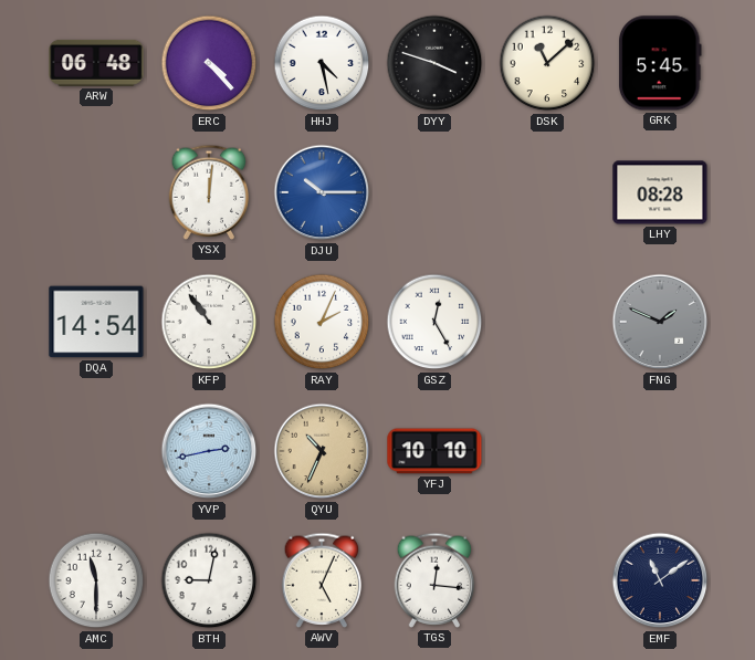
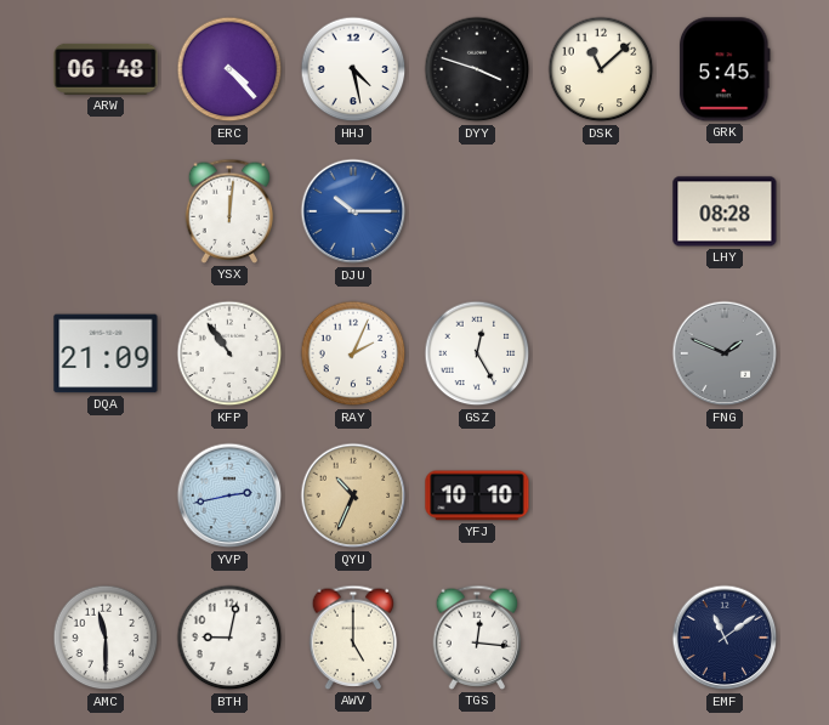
DQA: 14:54 -> 21:09
AWV: 5:04 -> 5:00
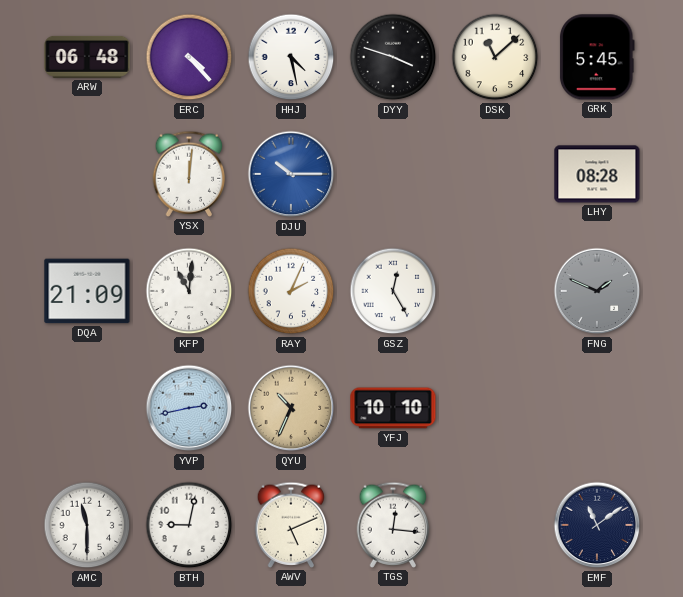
KFP: 10:54 -> 11:01
AWV: 5:00 -> 5:11
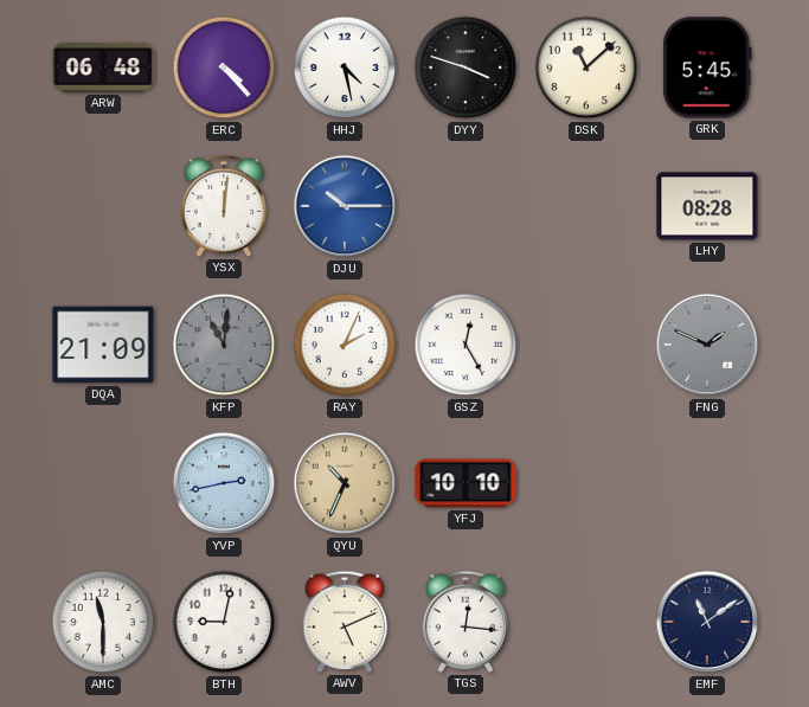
KFP dial: white -> grey
